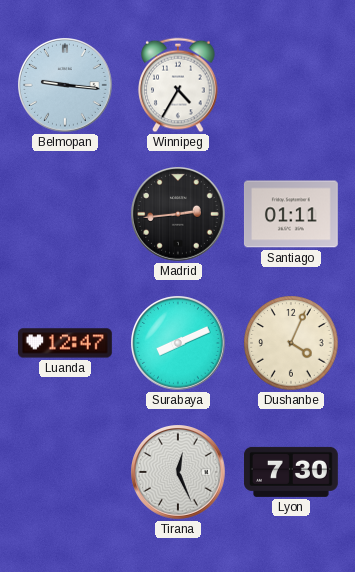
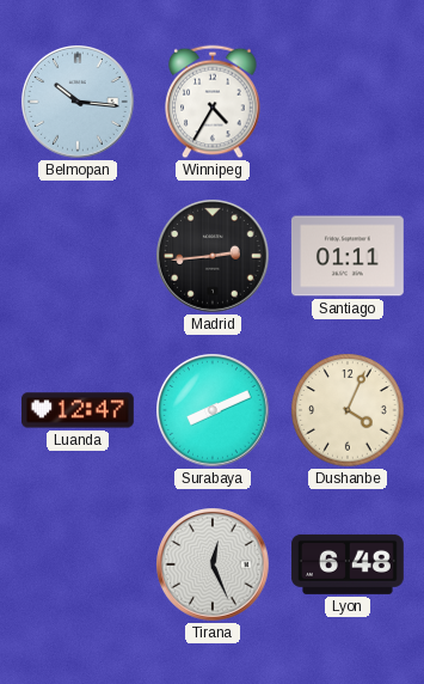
Belmopan: 9:16 -> 10:16
Lyon: 7:30 -> 6:48
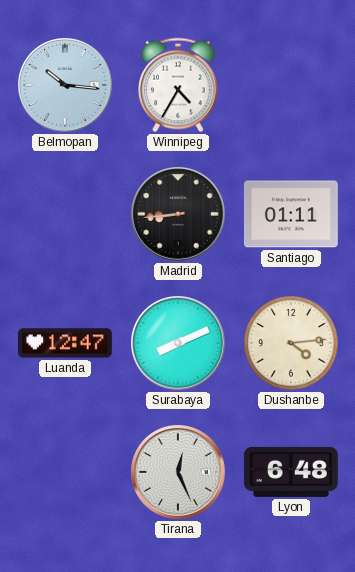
Madrid: 2:44 -> 8:44
Dushanbe: 4:04 -> 4:14
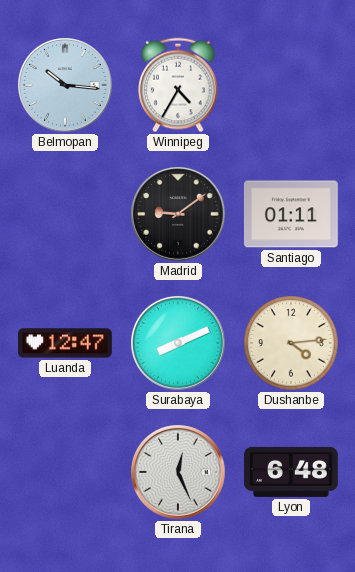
Madrid: 8:44 -> 9:09
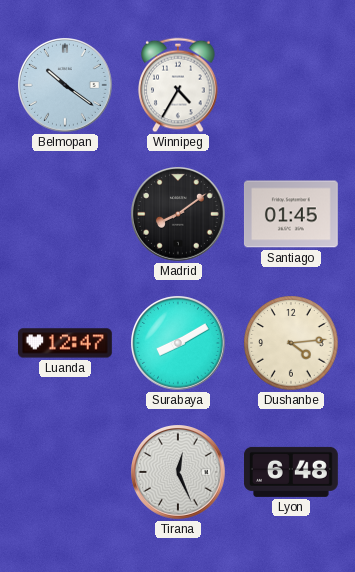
Belmopan: 10:16 -> 10:21
Madrid: 9:09 -> 8:09
Santiago: 01:11 -> 01:45
Surabaya: 8:11 -> 8:10
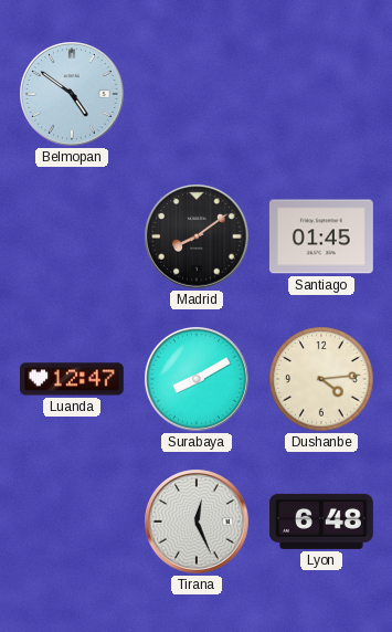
Belmopan: 10:21 -> 4:51
Winnipeg: 4:35 -> none
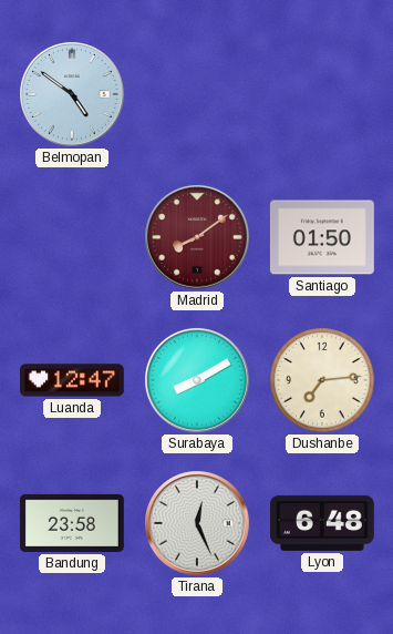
Madrid dial: black -> burgundy
Santiago: 01:45 -> 01:50
Dushanbe: 4:14 -> 7:14
Bandung: none -> 23:58
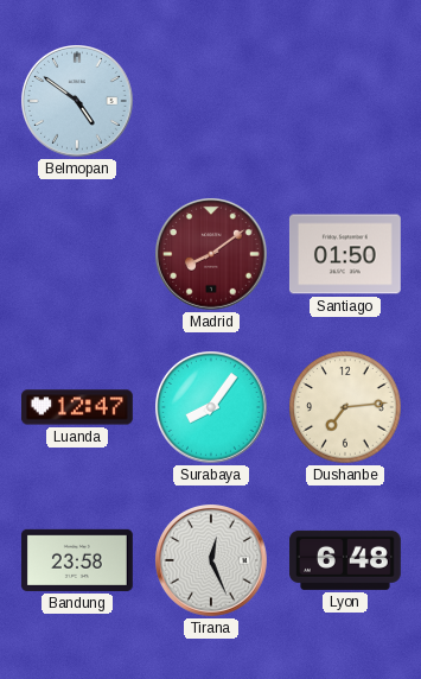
Surabaya: 8:10 -> 8:06
